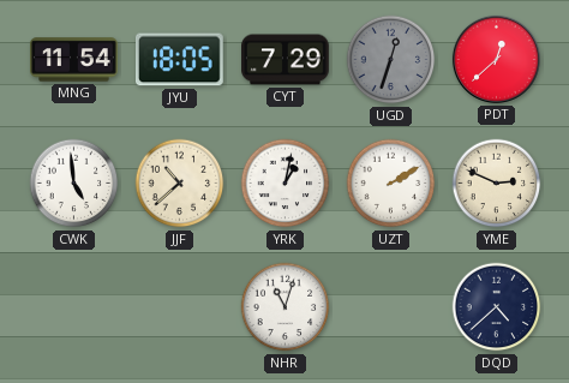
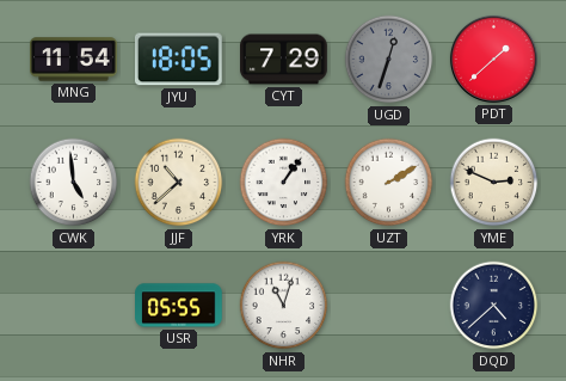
PDT: 12:38 -> 1:38
YRK: 1:02 -> 1:06
USR: none -> 05:55
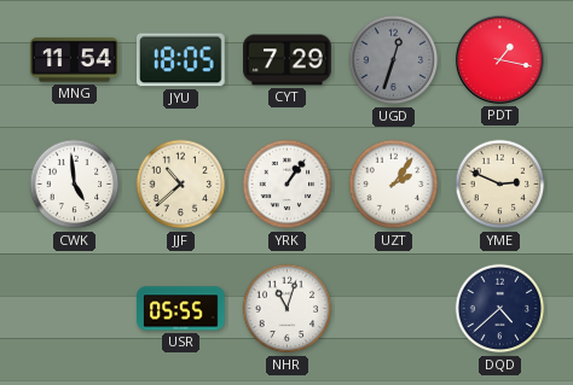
PDT: 1:38 -> 1:17
UZT: 2:10 -> 2:06
